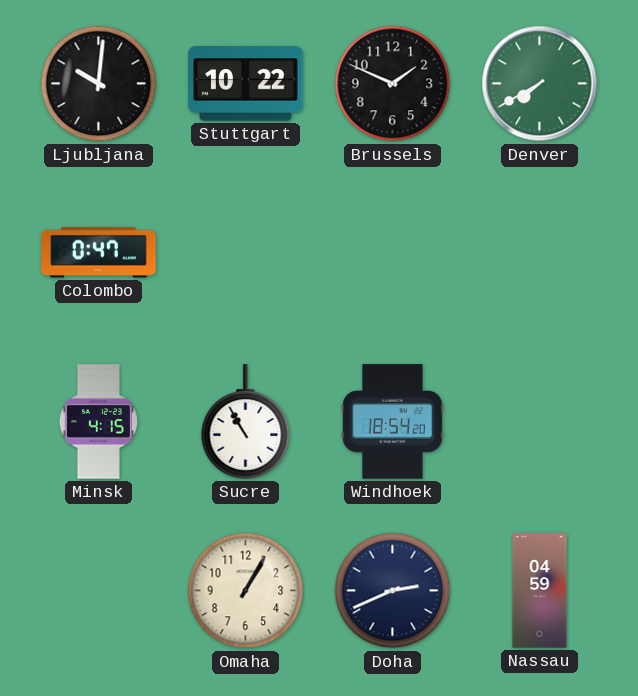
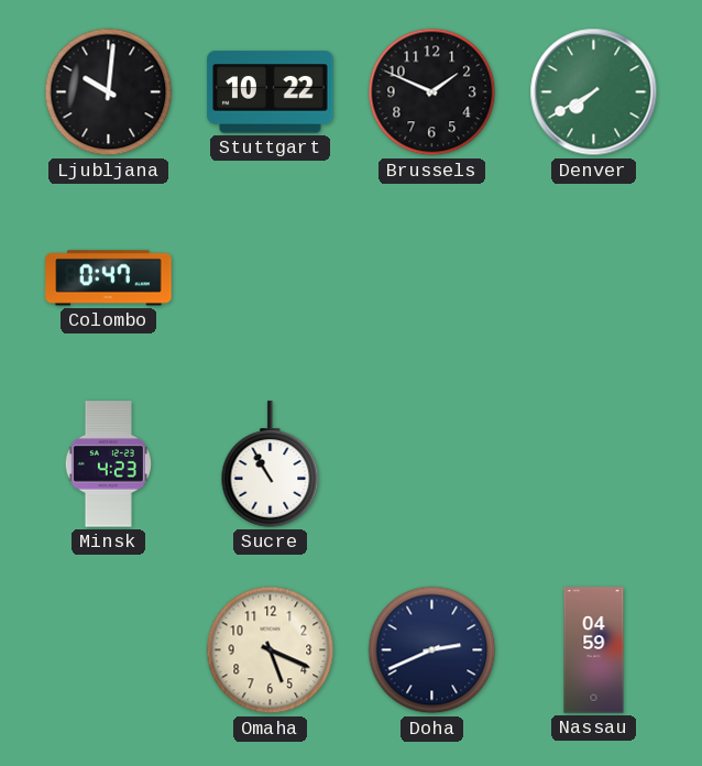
Minsk: 4:15 -> 4:23
Windhoek: 18:54 -> none
Omaha: 1:05 -> 5:19
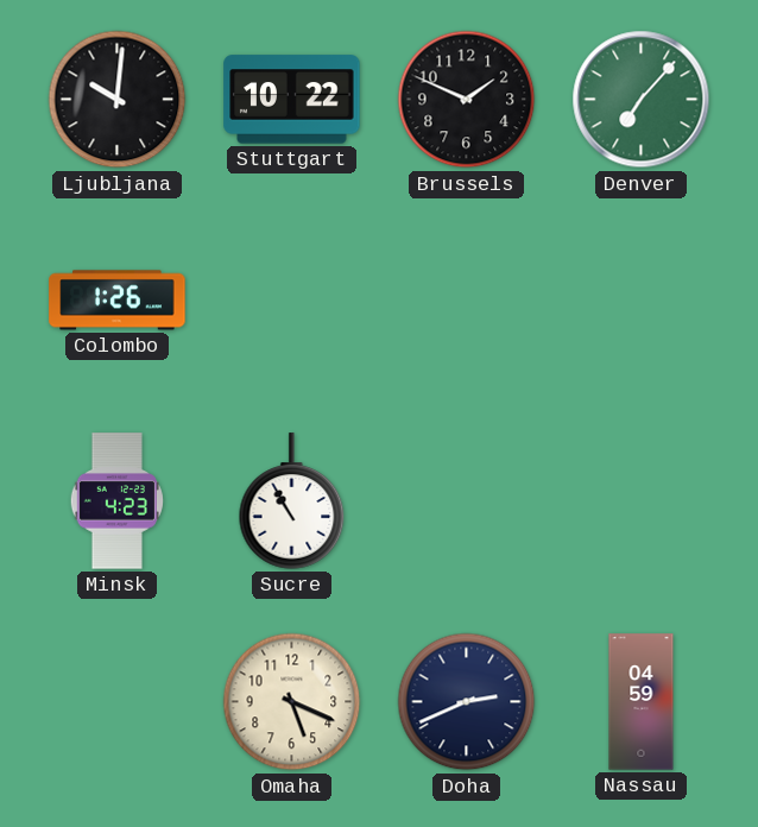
Denver: 7:40 -> 7:07
Colombo: 0:47 -> 1:26
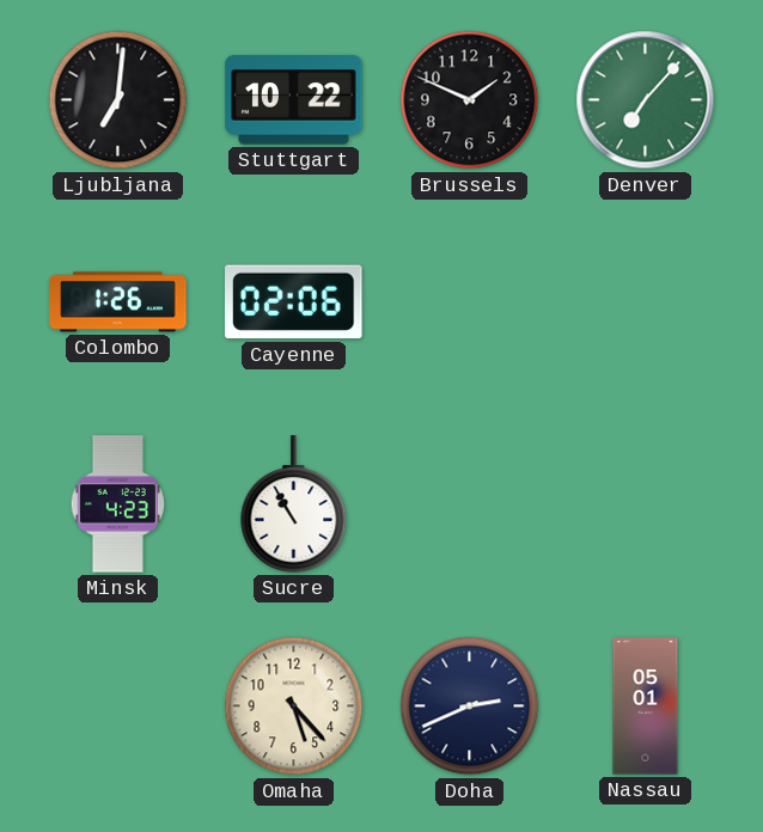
Ljubljana: 10:01 -> 7:01
Cayenne: none -> 02:06
Omaha: 5:19 -> 5:23
Nassau: 04:59 -> 05:01
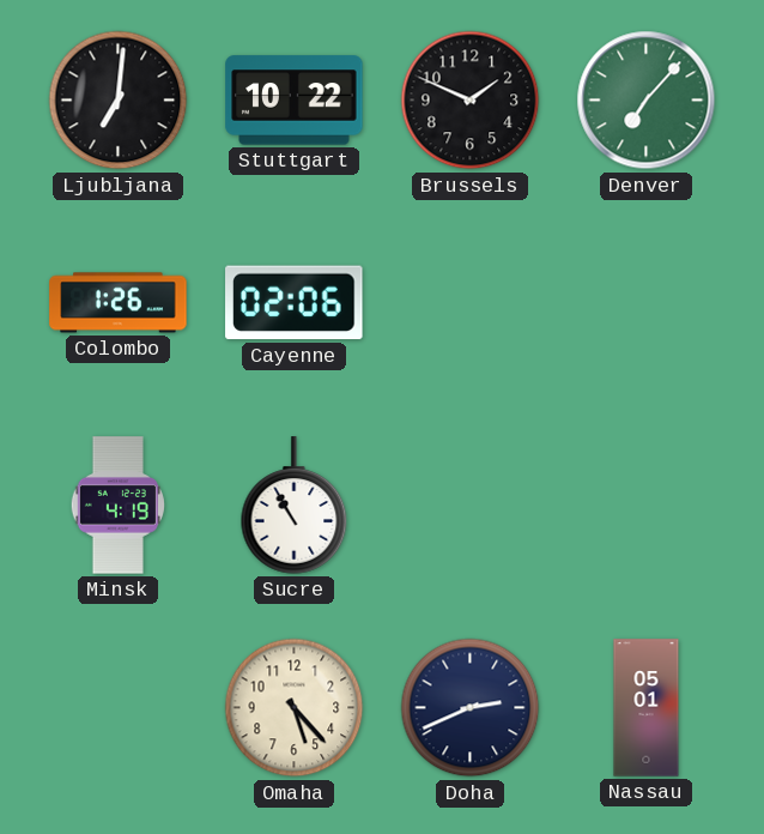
Minsk: 4:23 -> 4:19
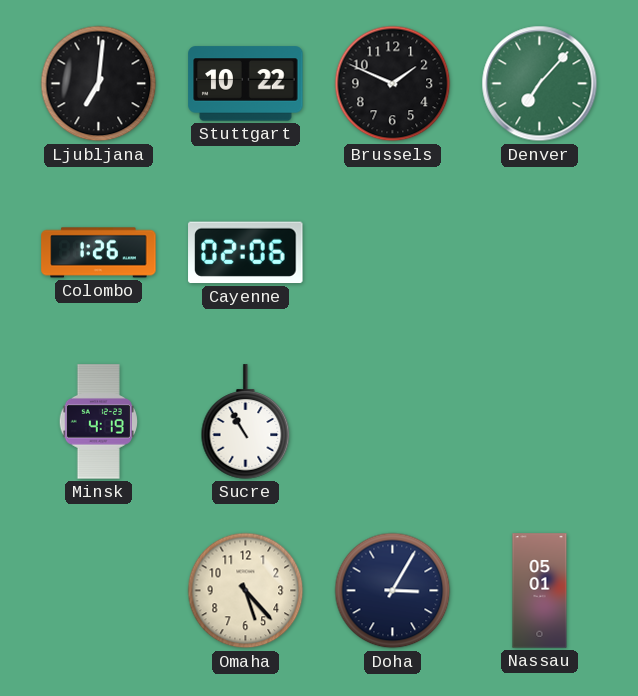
Doha: 2:41 -> 3:05
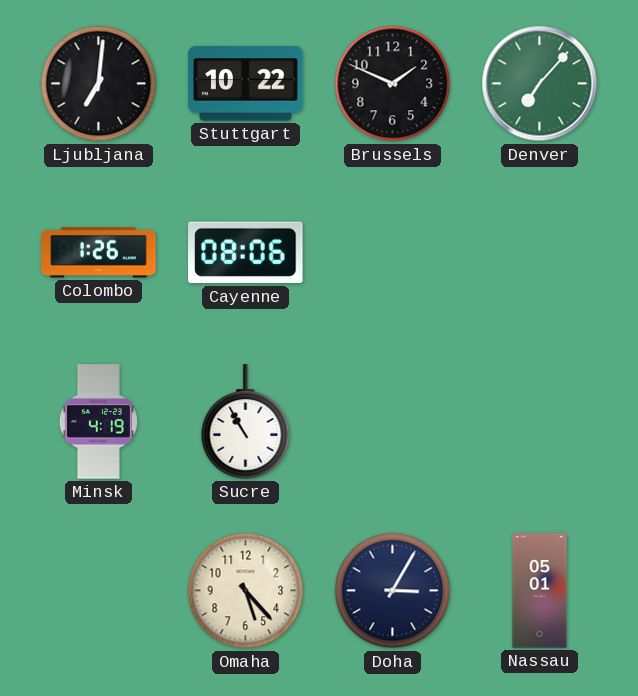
Cayenne: 02:06 -> 08:06
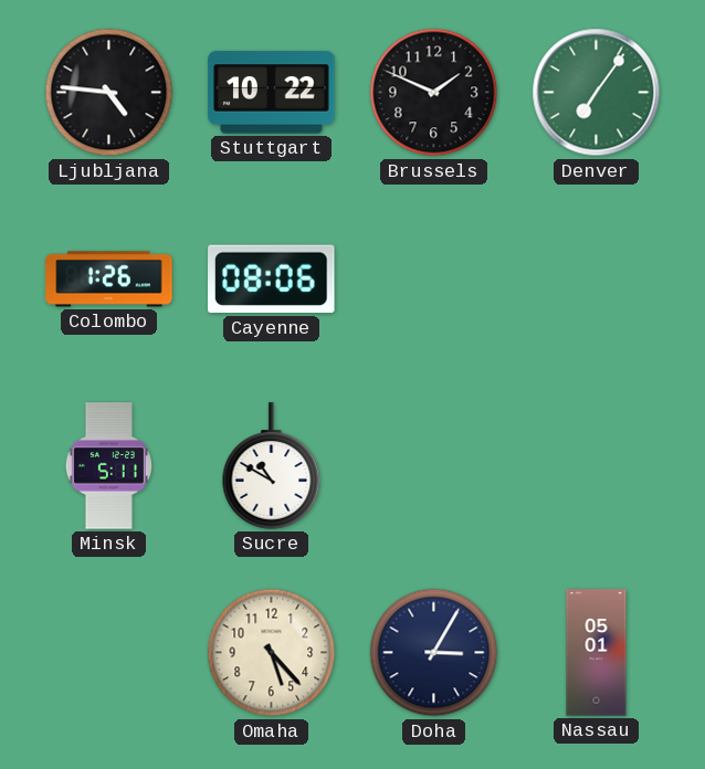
Ljubljana: 7:01 -> 4:46
Denver: 7:07 -> 7:06
Minsk: 4:19 -> 5:11
Sucre: 10:55 -> 10:50
